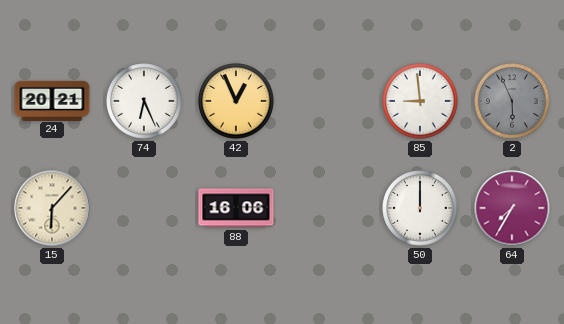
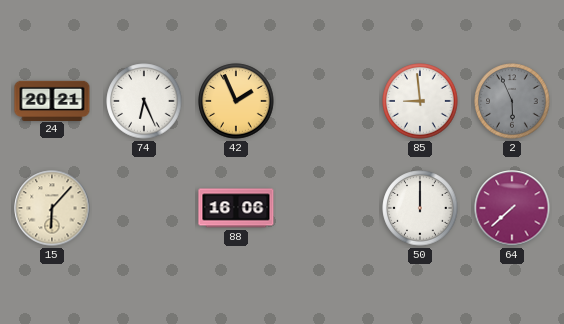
42: 12:56 -> 1:56
64: 7:35 -> 7:38
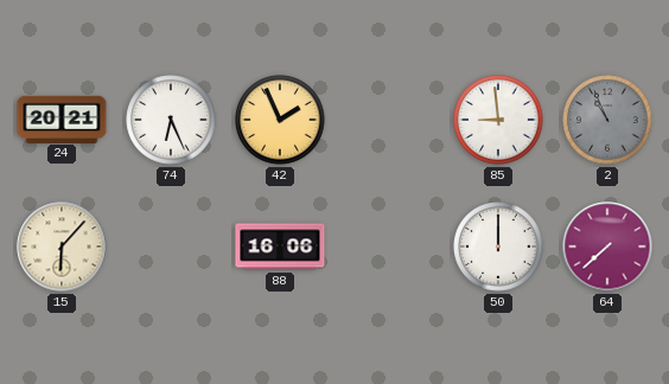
2: 5:56 -> 10:56
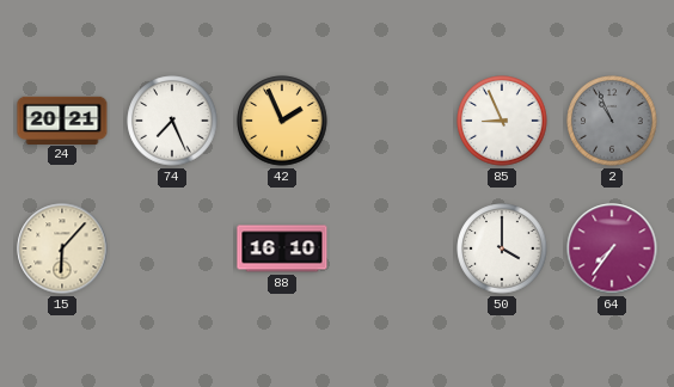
74: 6:26 -> 7:26
85: 8:59 -> 8:56
88: 16:06 -> 16:10
50: 12:00 -> 4:00
64: 7:38 -> 7:36
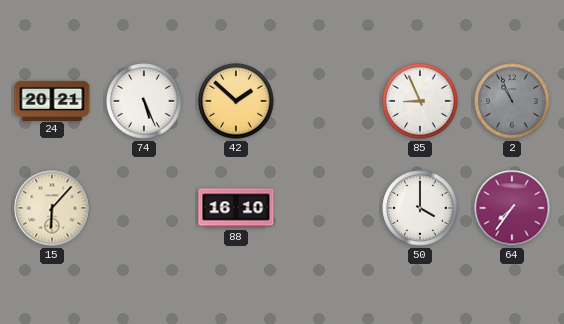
74: 7:26 -> 5:26
42: 1:56 -> 1:52
